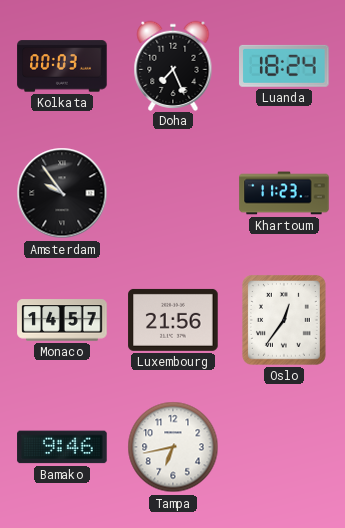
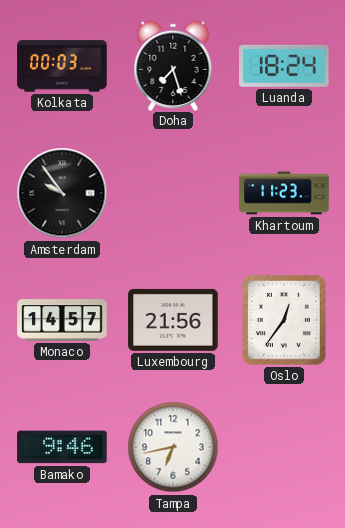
Doha: 7:26 -> 7:27
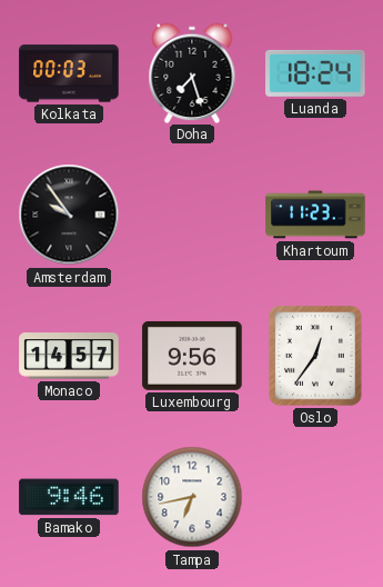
Luxembourg: 21:56 -> 9:56
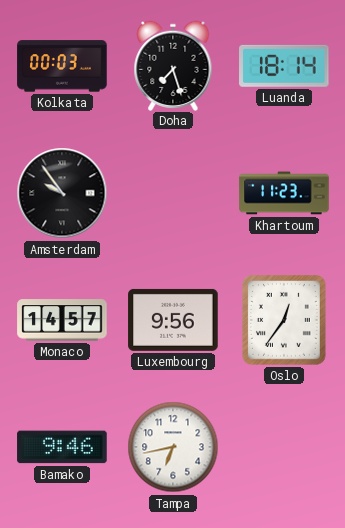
Luanda: 18:24 -> 18:14
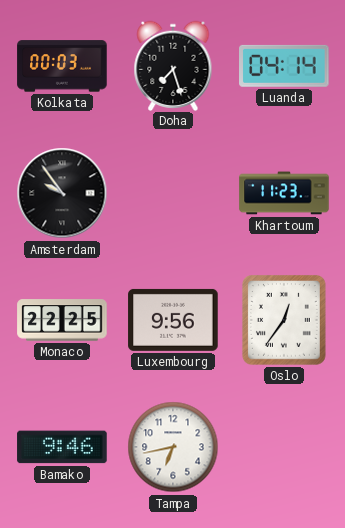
Luanda: 18:14 -> 04:14
Monaco: 14:57 -> 22:25
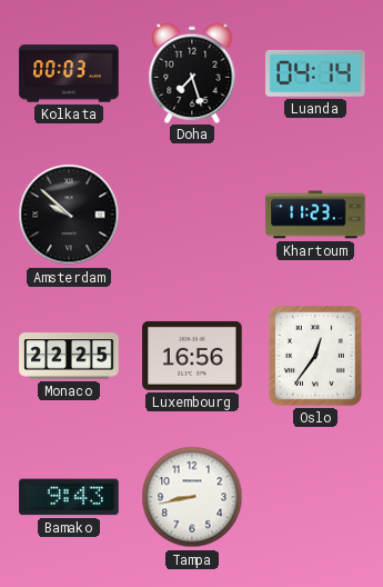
Amsterdam: 9:54 -> 9:52
Luxembourg: 9:56 -> 16:56
Bamako: 9:46 -> 9:43
Tampa: 6:43 -> 8:43
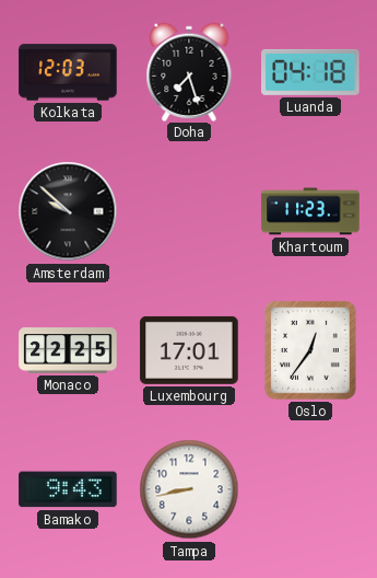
Kolkata: 00:03 -> 12:03
Luanda: 04:14 -> 04:18
Luxembourg: 16:56 -> 17:01
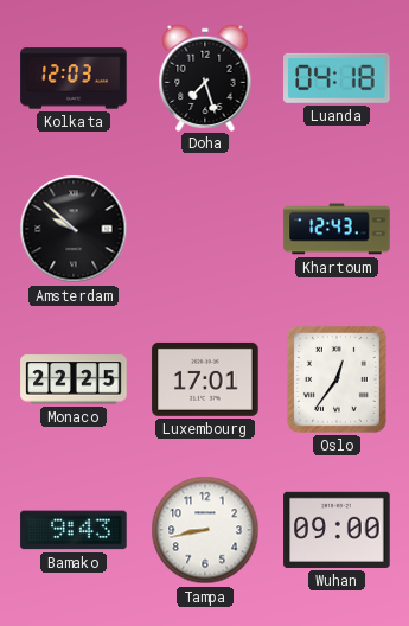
Khartoum: 11:23 -> 12:43
Wuhan: none -> 09:00
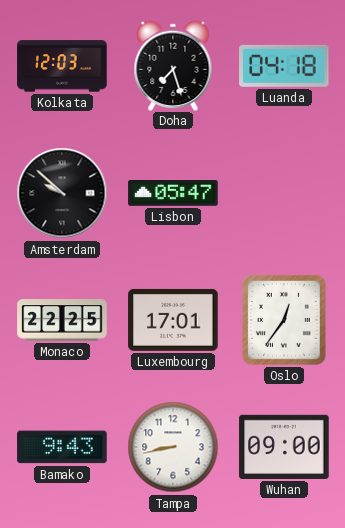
Lisbon: none -> 05:47
Khartoum: 12:43 -> none
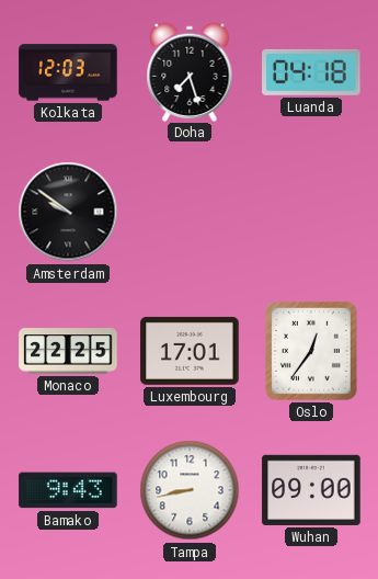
Amsterdam: 9:52 -> 9:51
Lisbon: 05:47 -> none
